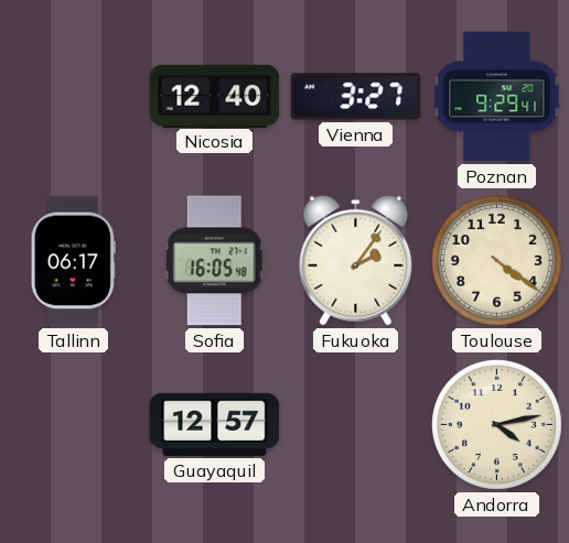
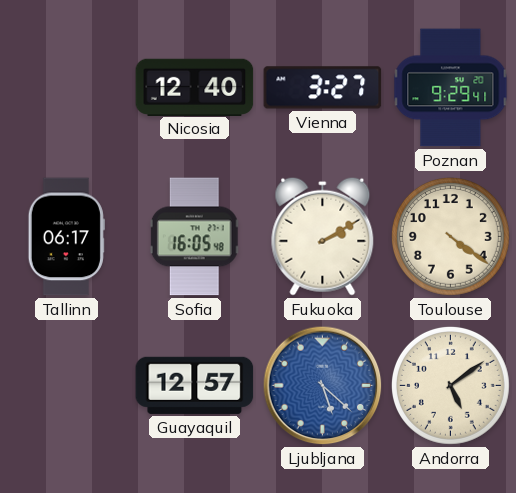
Fukuoka: 2:06 -> 2:10
Ljubljana: none -> 5:22
Andorra: 4:13 -> 5:09
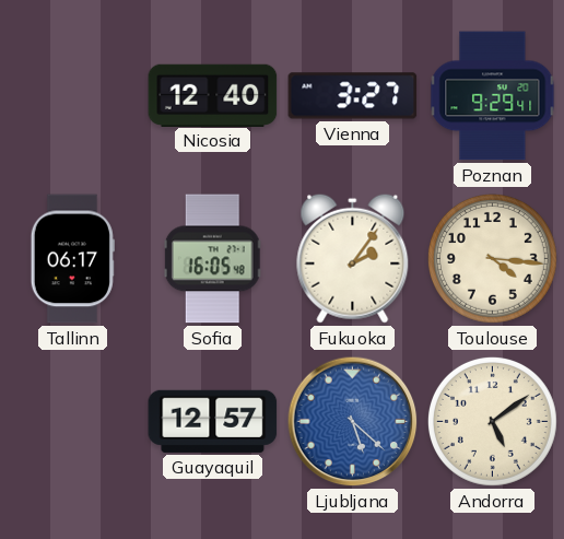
Fukuoka: 2:10 -> 2:06
Toulouse: 4:21 -> 4:16
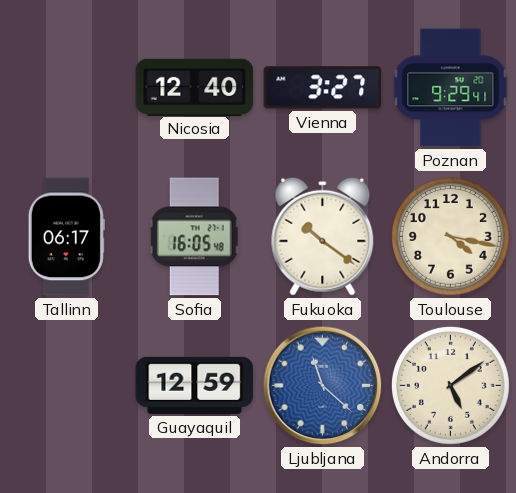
Fukuoka: 2:06 -> 10:21
Toulouse: 4:16 -> 4:17
Guayaquil: 12:57 -> 12:59
Ljubljana: 5:22 -> 11:22
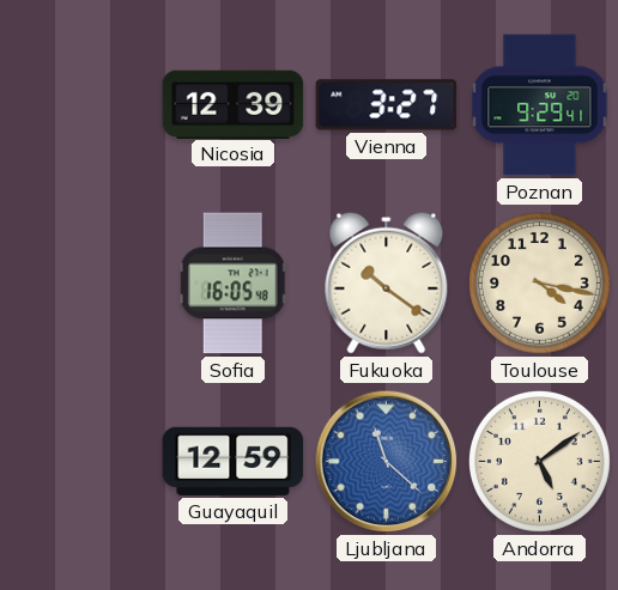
Nicosia: 12:40 -> 12:39
Tallinn: 06:17 -> none
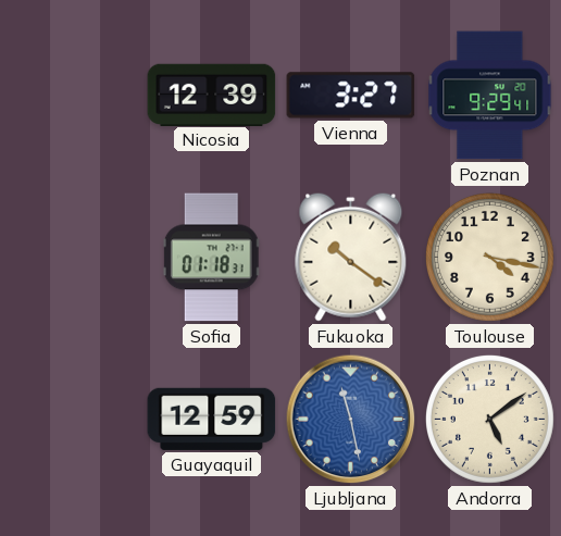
Sofia: 16:05 -> 01:18
Ljubljana: 11:22 -> 11:28
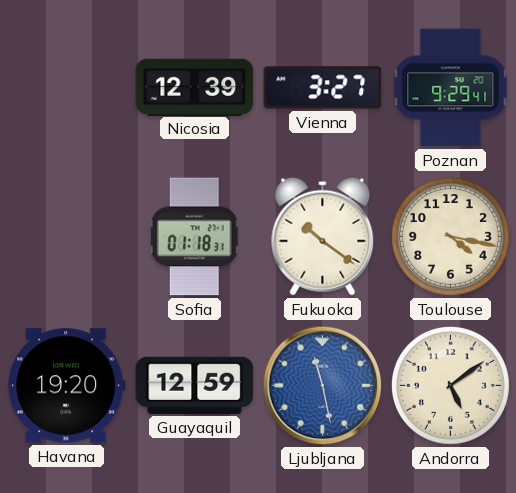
Havana: none -> 19:20
